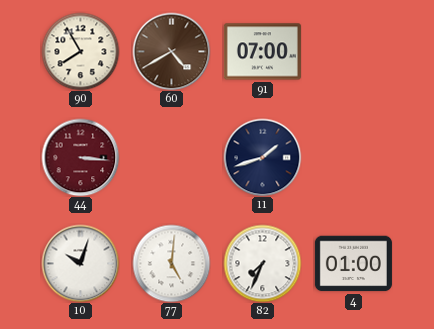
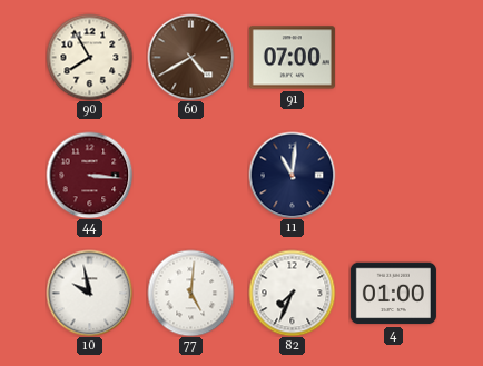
11: 1:42 -> 11:01
10: 10:03 -> 9:58
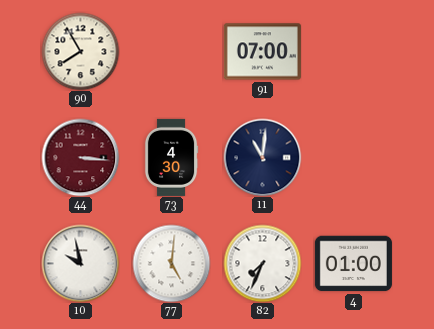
60: 4:40 -> none
73: none -> 4:30
